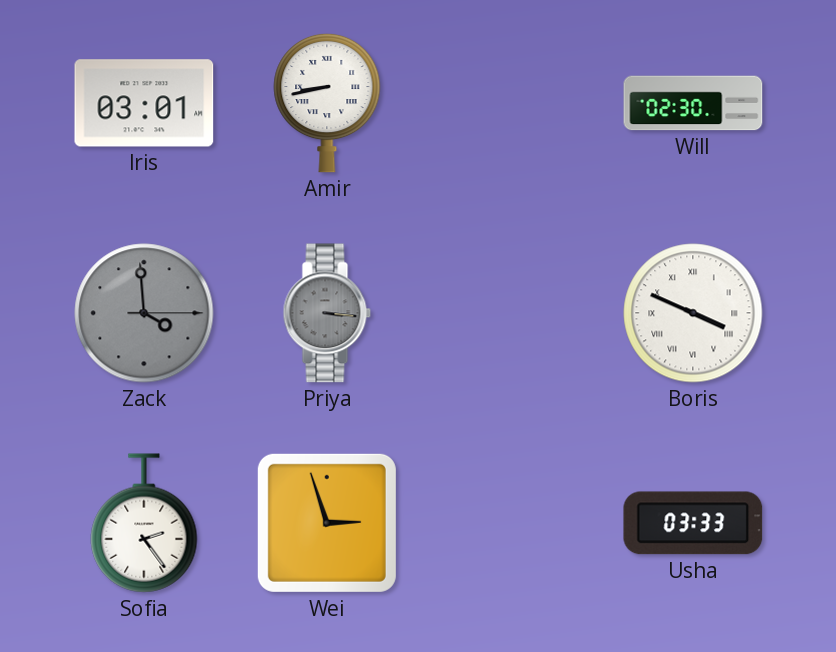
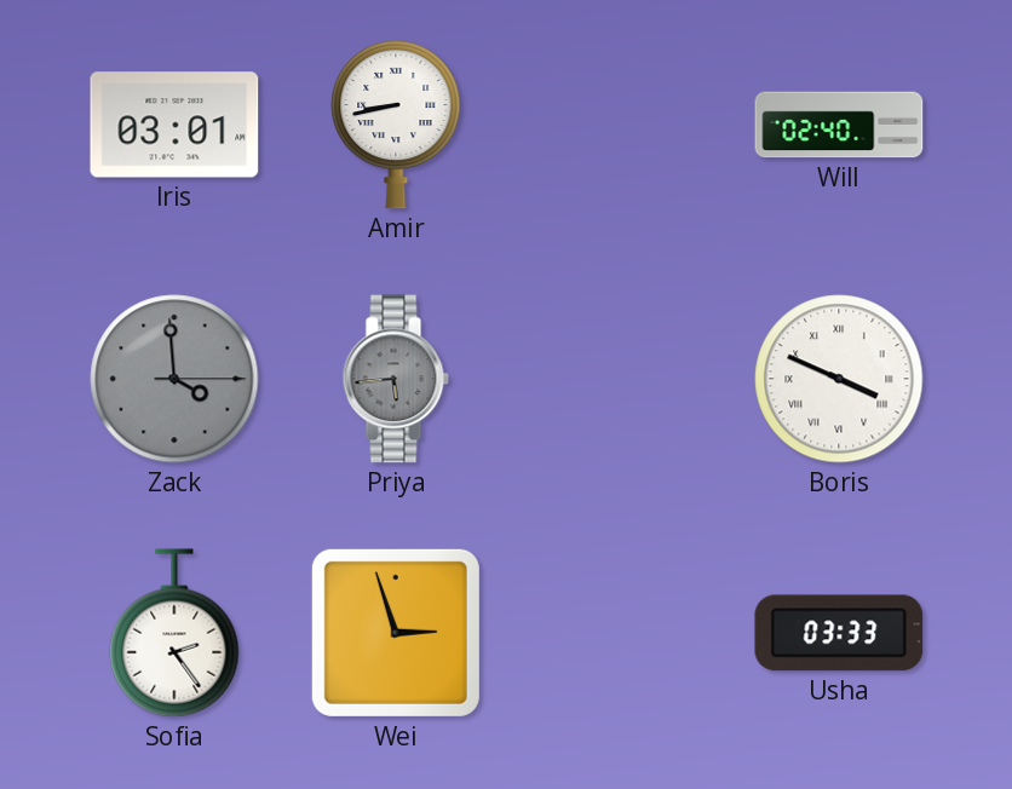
Will: 02:30 -> 02:40
Priya: 3:16 -> 5:44
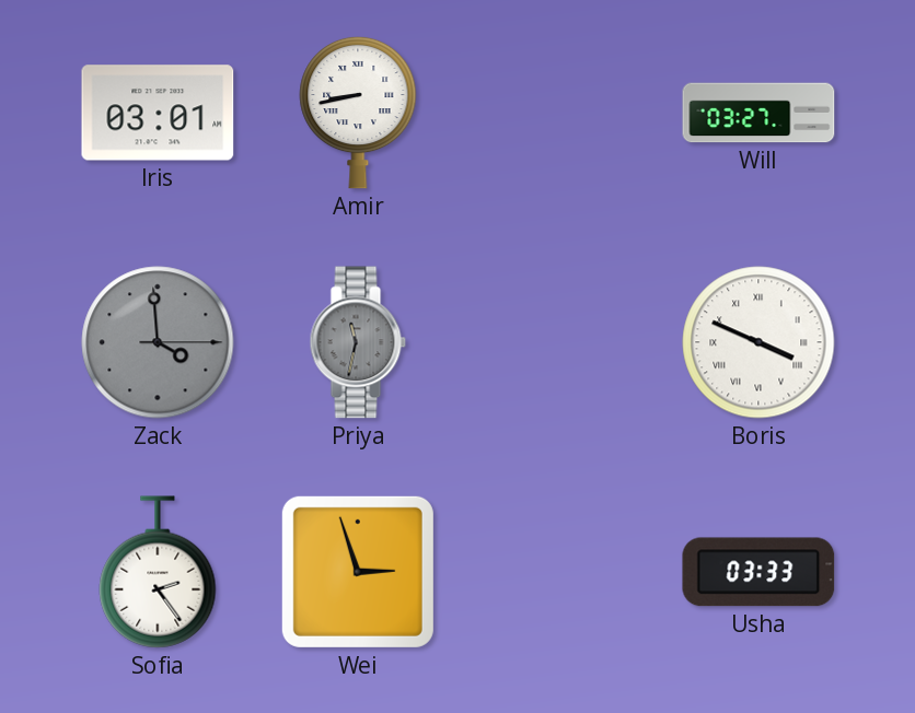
Will: 02:40 -> 03:27
Priya: 5:44 -> 11:32
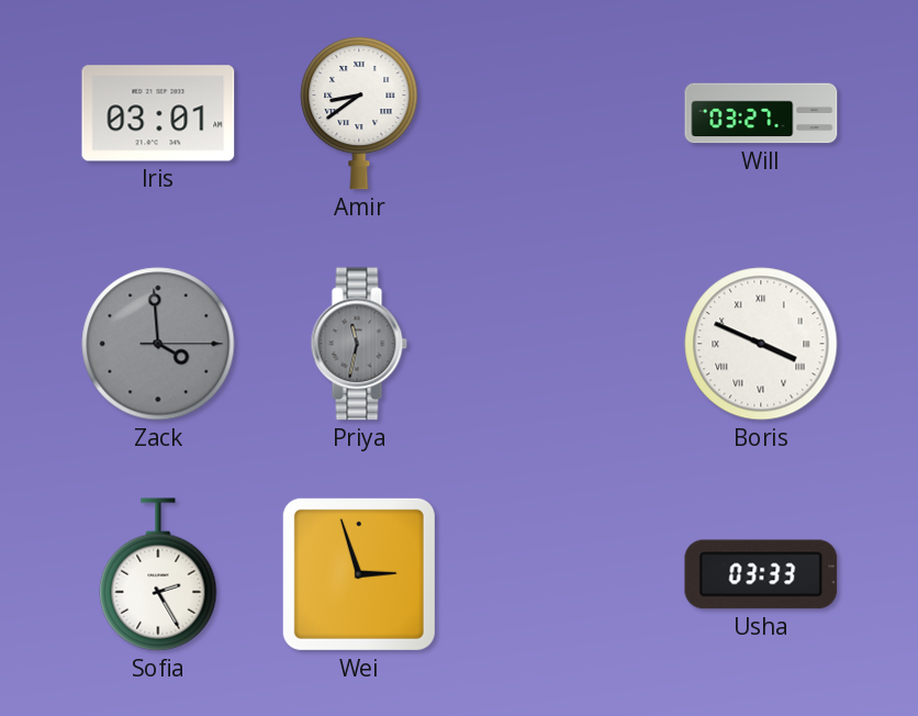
Amir: 8:43 -> 8:39
Sofia: 2:24 -> 2:25
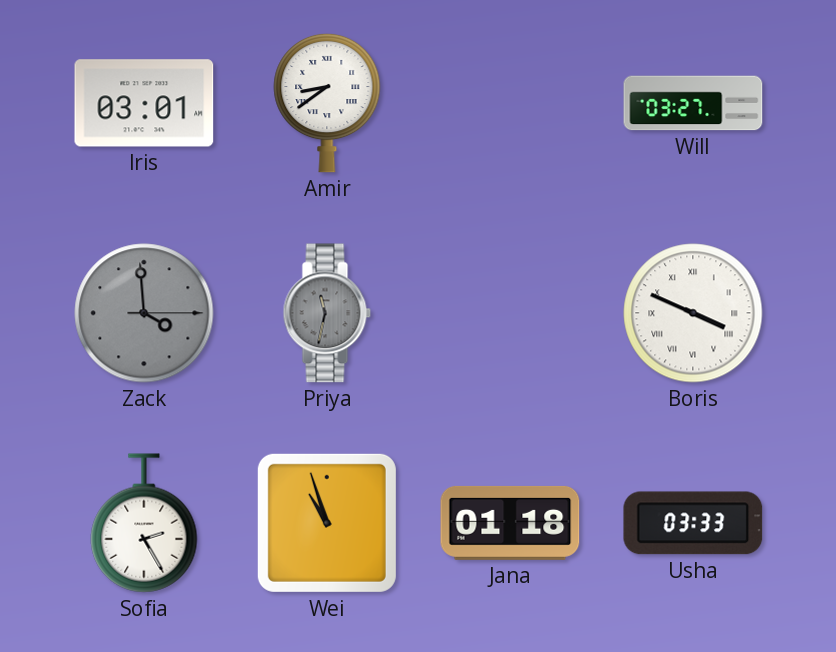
Wei: 2:57 -> 10:57
Jana: none -> 01:18
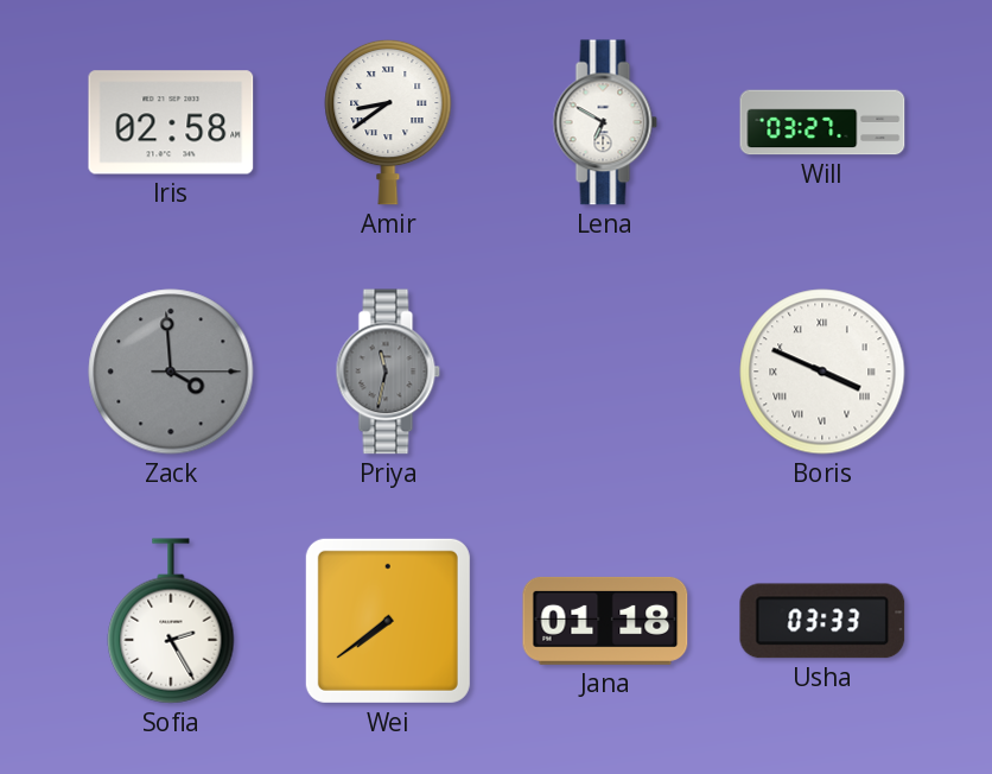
Iris: 03:01 -> 02:58
Lena: none -> 6:50
Wei: 10:57 -> 7:39
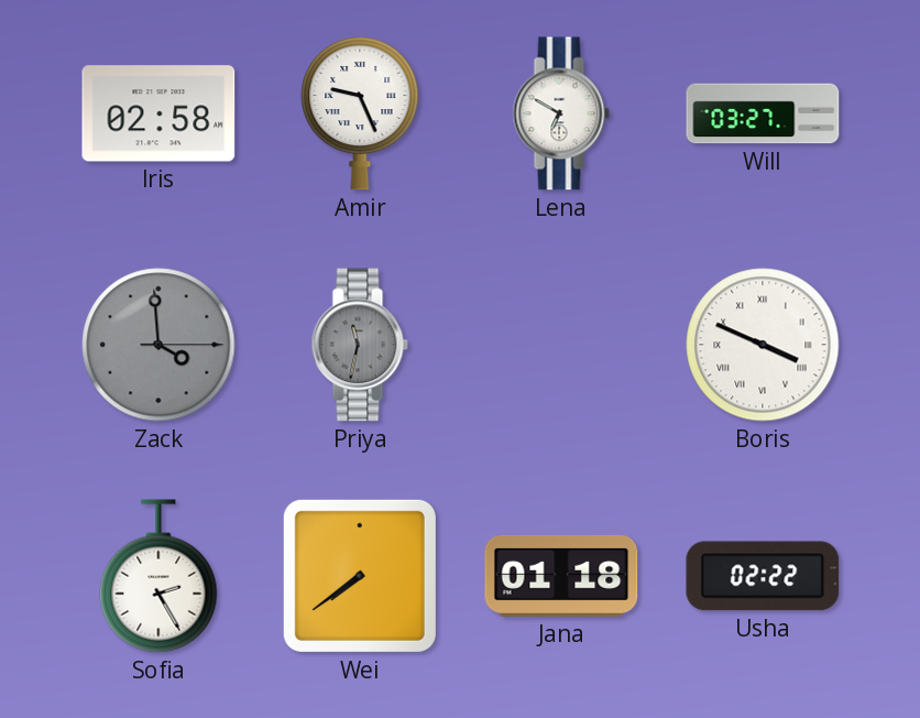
Amir: 8:39 -> 9:26
Usha: 03:33 -> 02:22
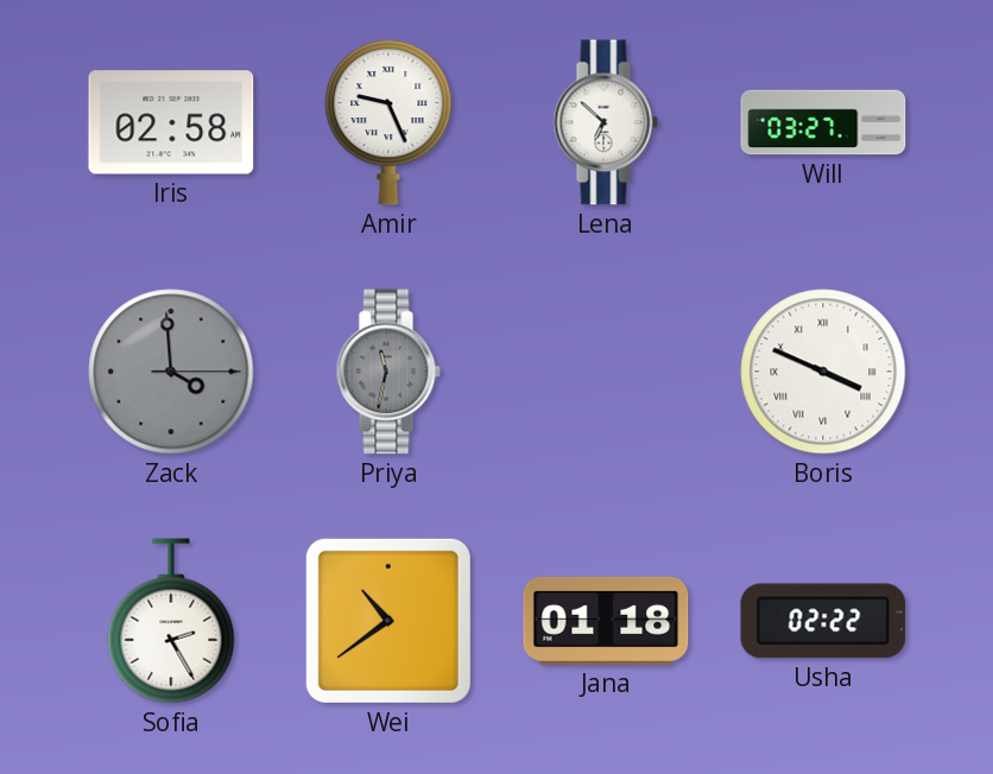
Lena: 6:50 -> 6:52
Wei: 7:39 -> 10:39
